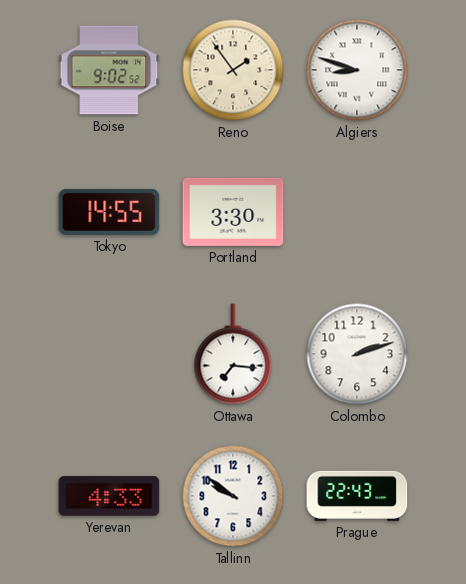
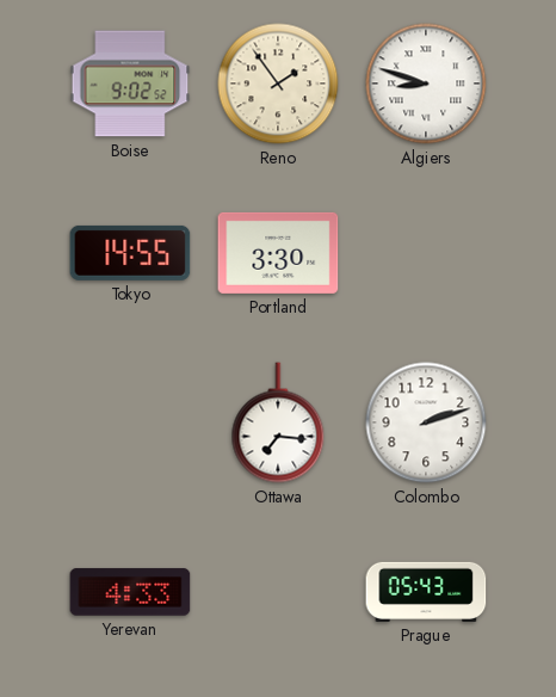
Tallinn: 9:51 -> none
Prague: 22:43 -> 05:43
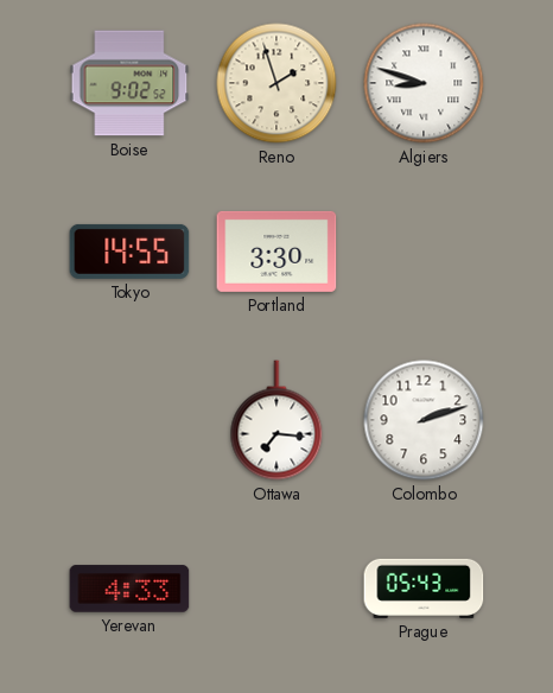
Reno: 1:54 -> 1:57
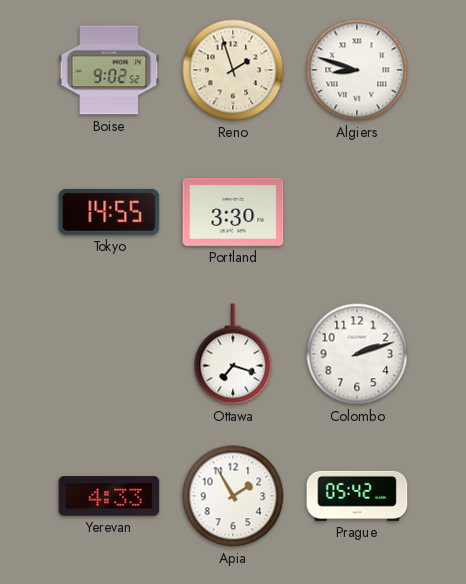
Ottawa: 7:16 -> 7:18
Apia: none -> 1:55
Prague: 05:43 -> 05:42
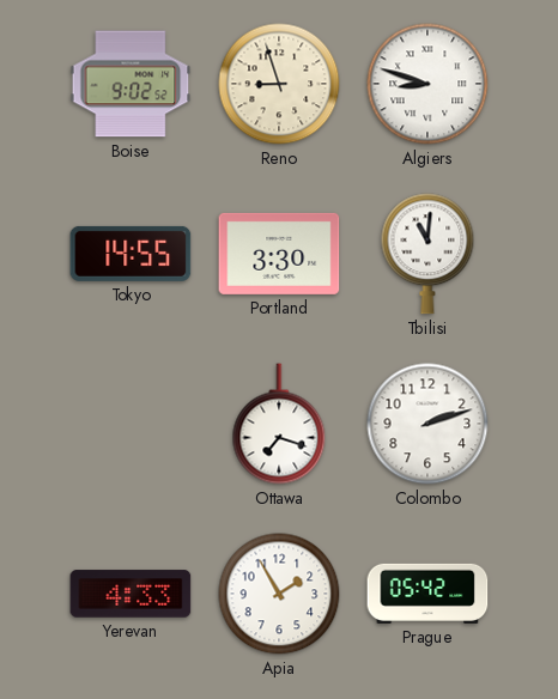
Reno: 1:57 -> 8:57
Tbilisi: none -> 11:01
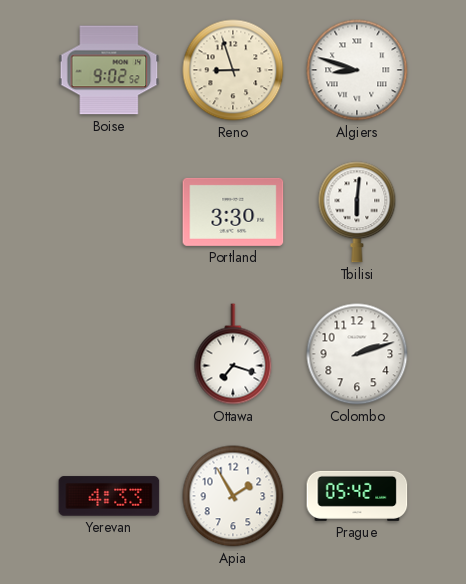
Tokyo: 14:55 -> none
Tbilisi: 11:01 -> 6:01
